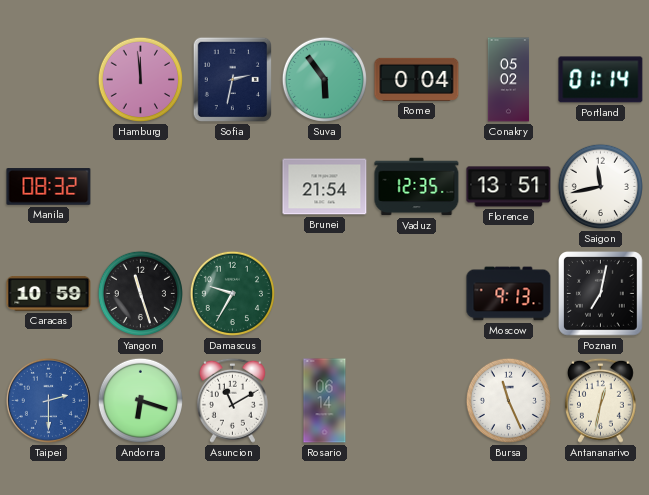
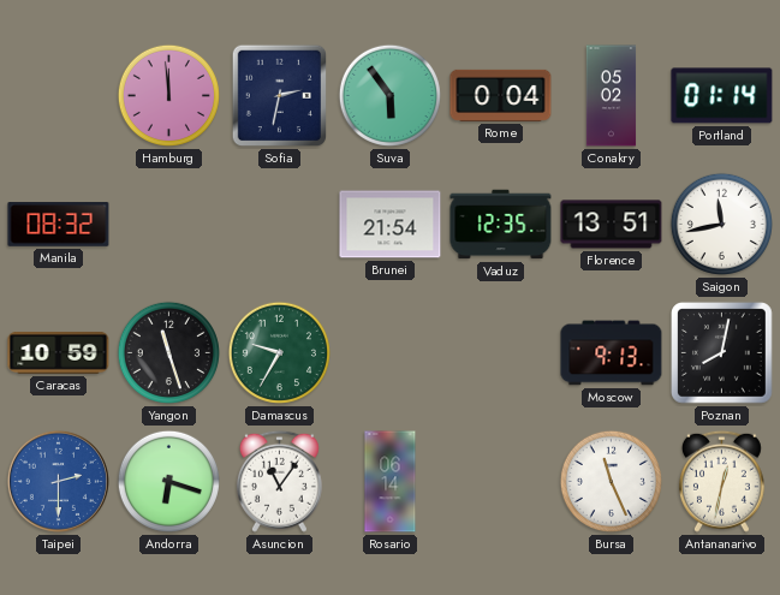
Poznan: 7:02 -> 8:02
Asuncion: 11:10 -> 11:06
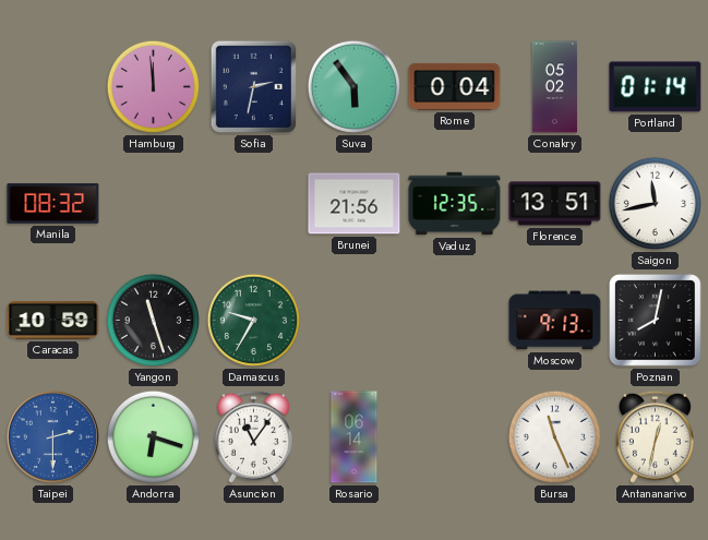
Brunei: 21:54 -> 21:56
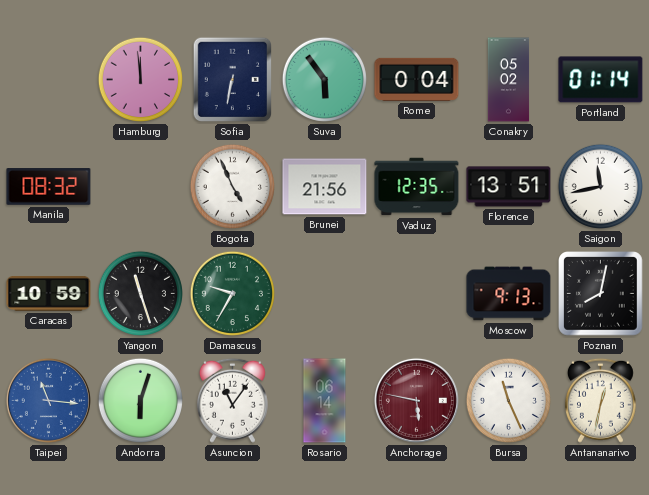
Sofia: 2:32 -> 6:32
Bogota: none -> 4:56
Taipei: 2:30 -> 11:16
Andorra: 6:18 -> 6:03
Anchorage: none -> 5:47
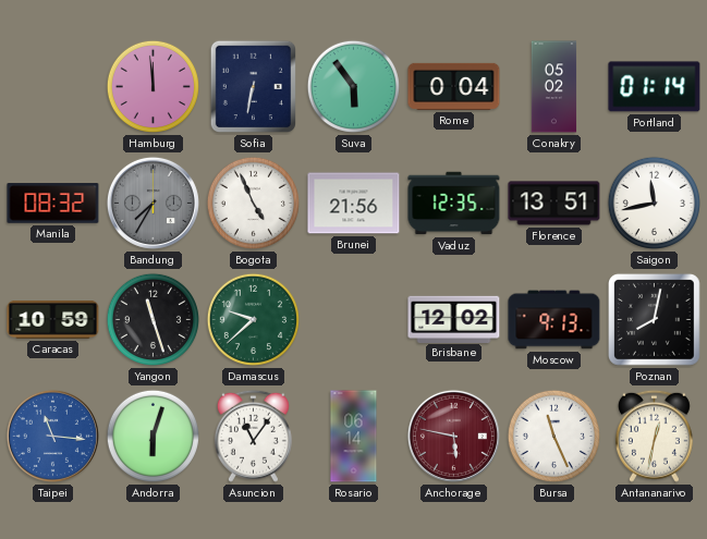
Bandung: none -> 7:35
Damascus: 9:35 -> 9:38
Brisbane: none -> 12:02
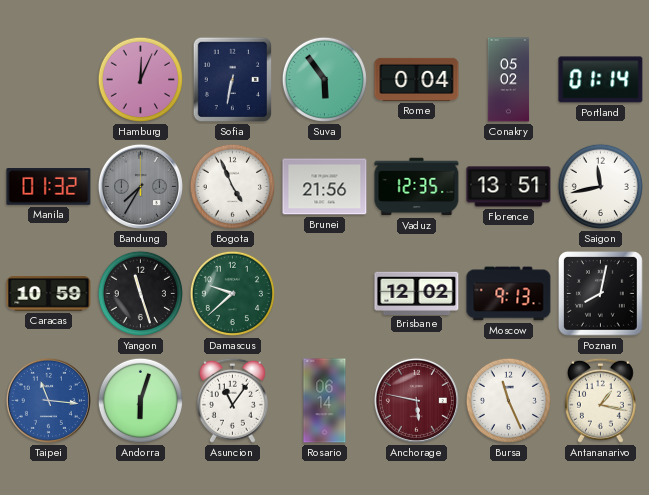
Hamburg: 11:59 -> 12:04
Manila: 08:32 -> 01:32
Antananarivo: 12:32 -> 1:17
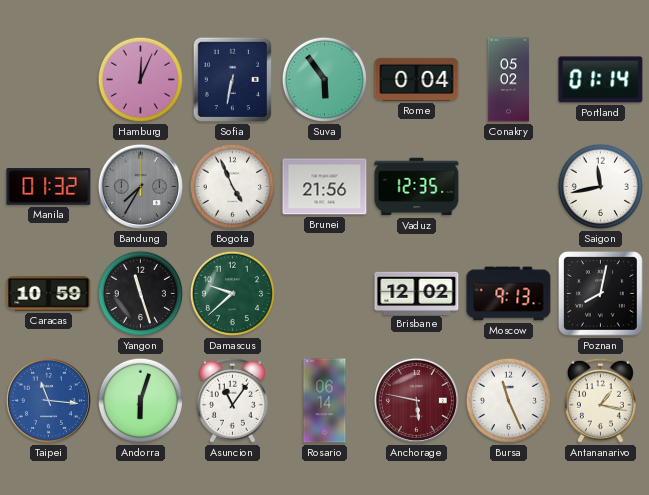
Florence: 13:51 -> none
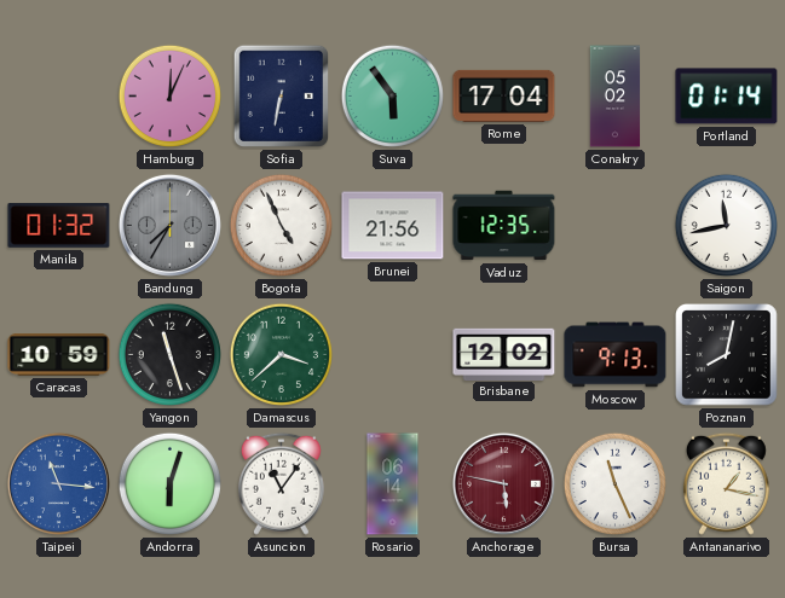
Rome: 0:04 -> 17:04
Damascus: 9:38 -> 3:38
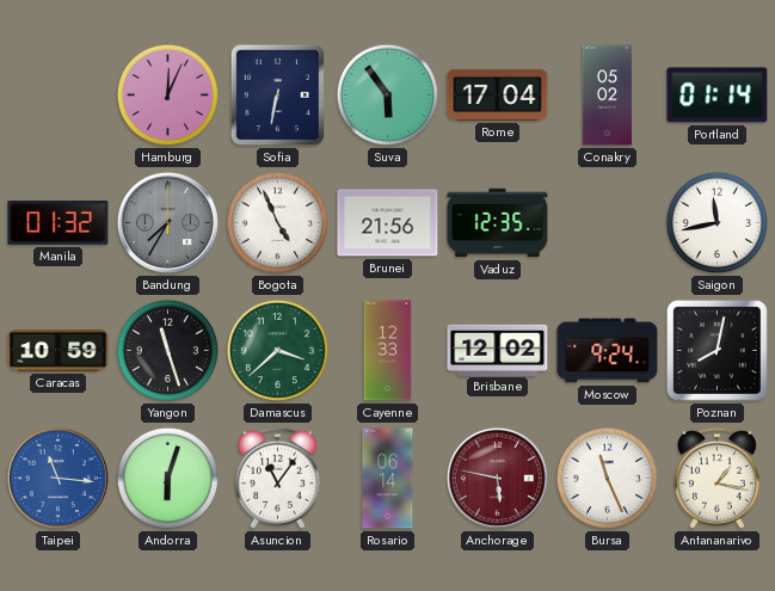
Cayenne: none -> 12:33
Moscow: 9:13 -> 9:24
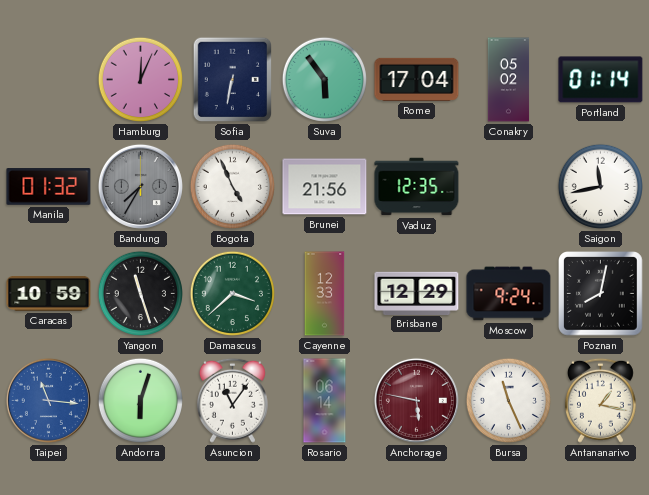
Brisbane: 12:02 -> 12:29
